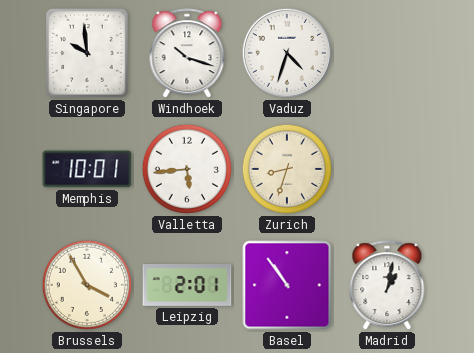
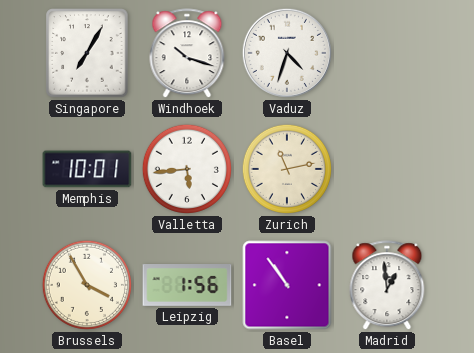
Singapore: 9:59 -> 7:05
Zurich: 8:33 -> 11:13
Leipzig: 2:01 -> 1:56
Madrid: 1:02 -> 12:59
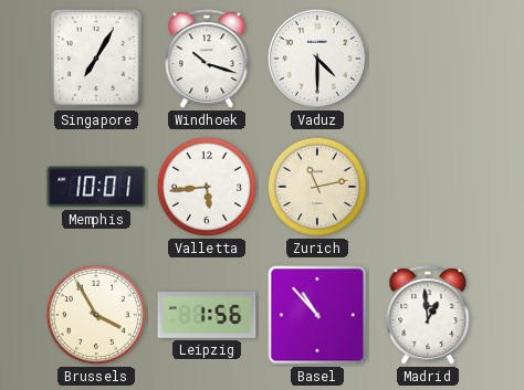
Vaduz: 4:33 -> 4:30
Basel: 10:54 -> 10:53
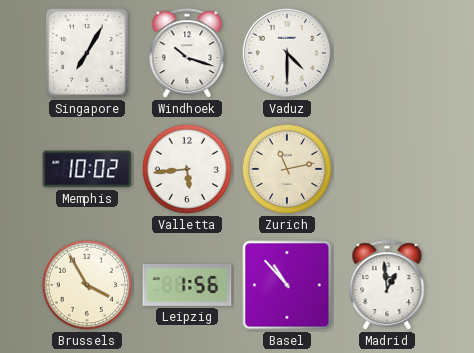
Memphis: 10:01 -> 10:02
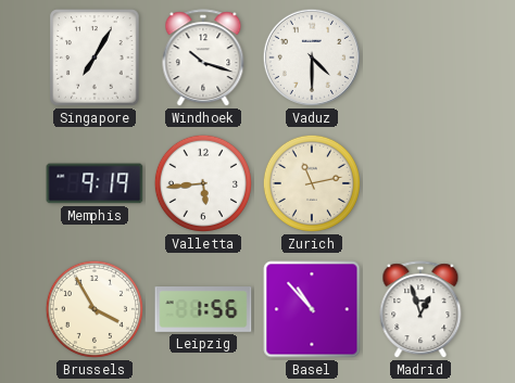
Memphis: 10:02 -> 9:19
Madrid: 12:59 -> 12:57
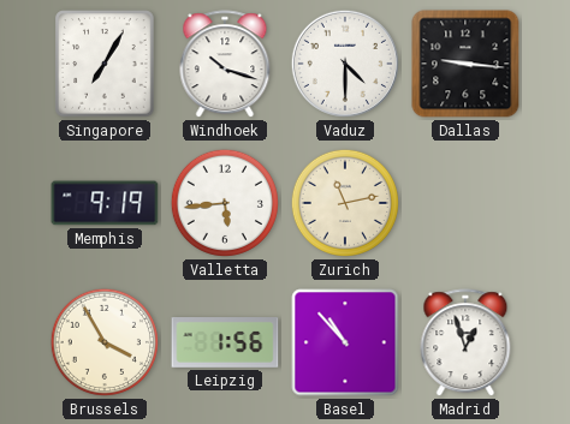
Dallas: none -> 9:16
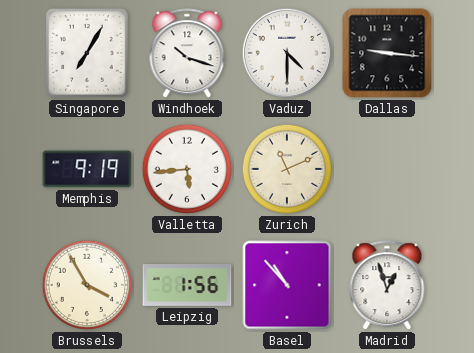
Zurich: 11:13 -> 11:11
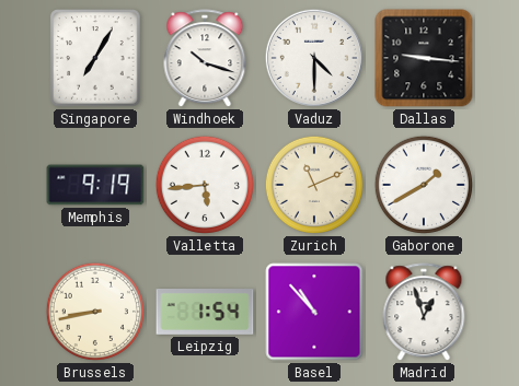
Gaborone: none -> 1:40
Brussels: 3:55 -> 8:43
Leipzig: 1:56 -> 1:54
